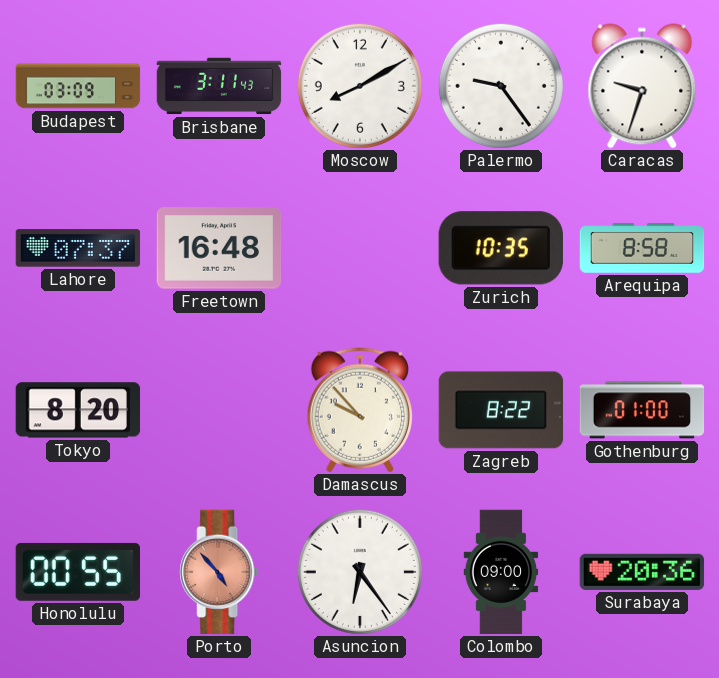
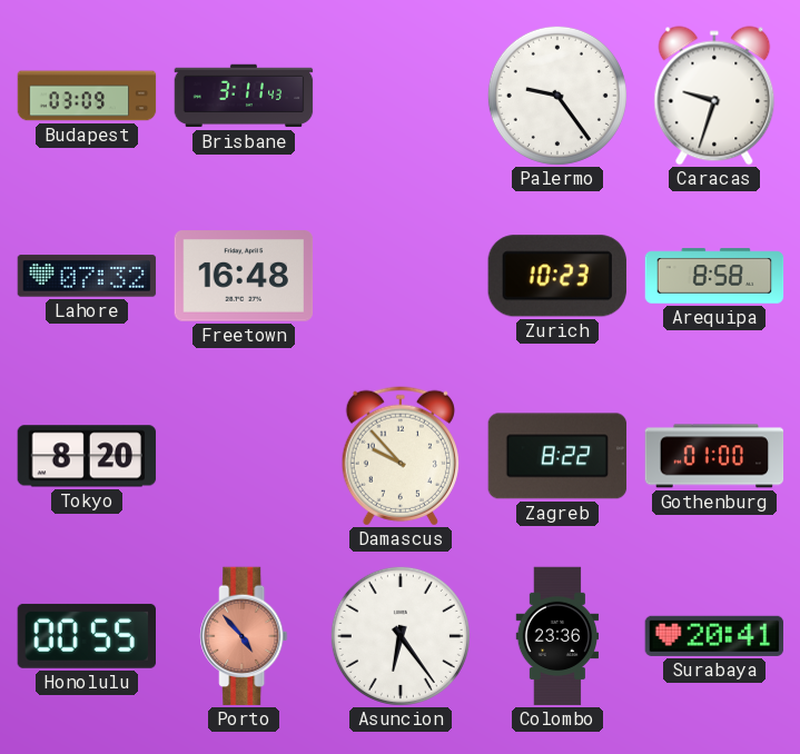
Moscow: 8:10 -> none
Lahore: 07:37 -> 07:32
Zurich: 10:35 -> 10:23
Colombo: 09:00 -> 23:36
Surabaya: 20:36 -> 20:41
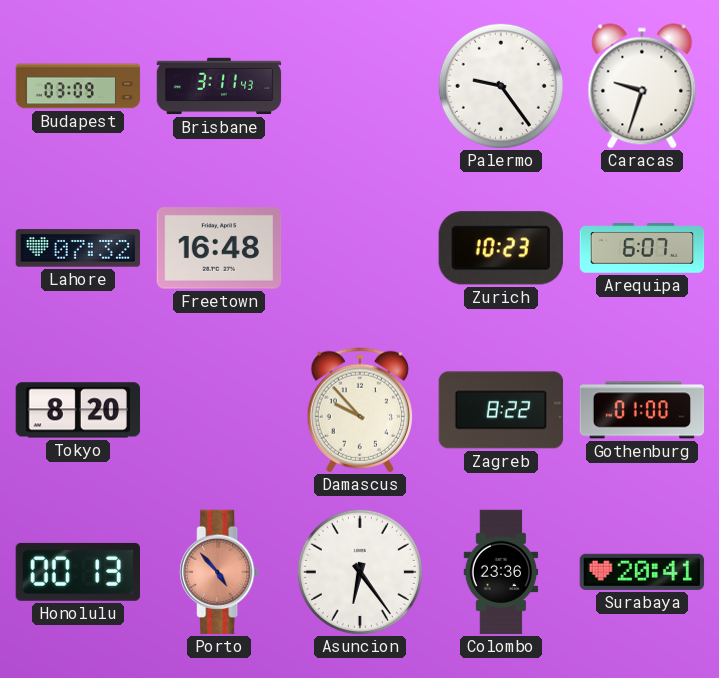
Arequipa: 8:58 -> 6:07
Honolulu: 00:55 -> 00:13
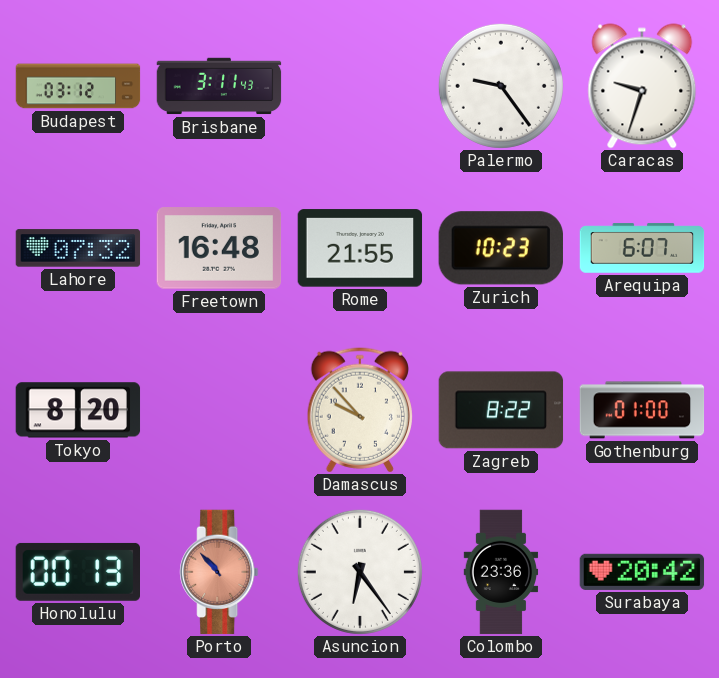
Budapest: 03:09 -> 03:12
Rome: none -> 21:55
Porto: 4:53 -> 10:53
Surabaya: 20:41 -> 20:42
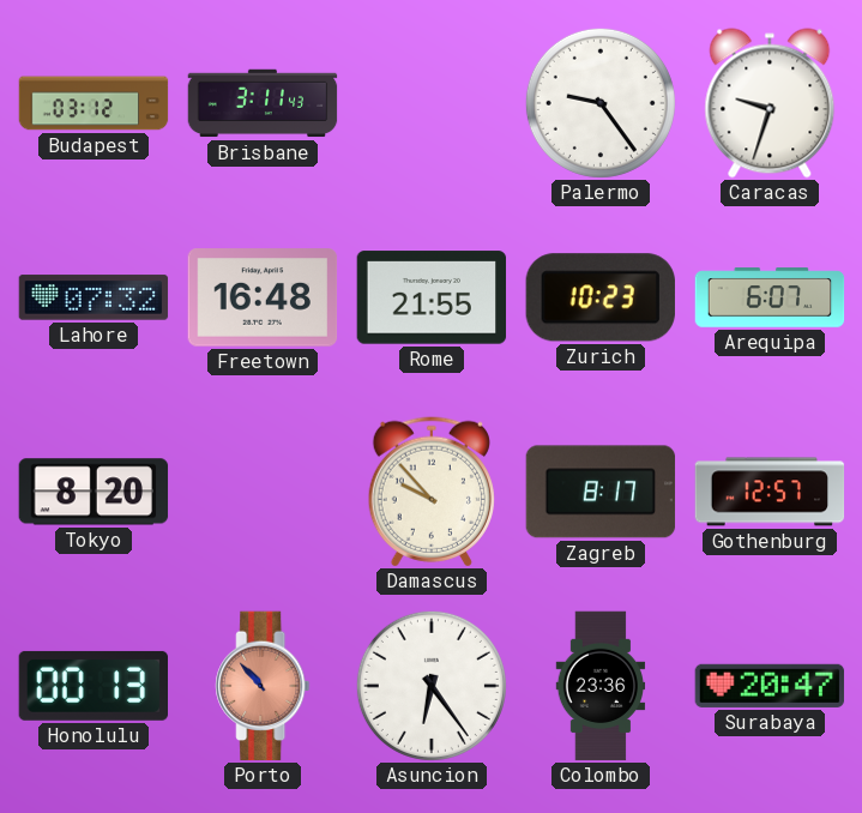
Zagreb: 8:22 -> 8:17
Gothenburg: 01:00 -> 12:57
Surabaya: 20:42 -> 20:47
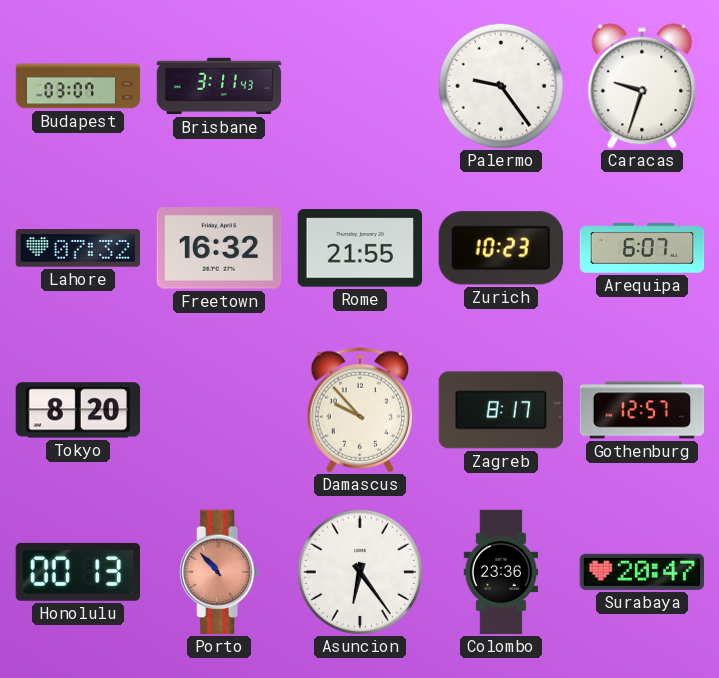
Budapest: 03:12 -> 03:07
Freetown: 16:48 -> 16:32
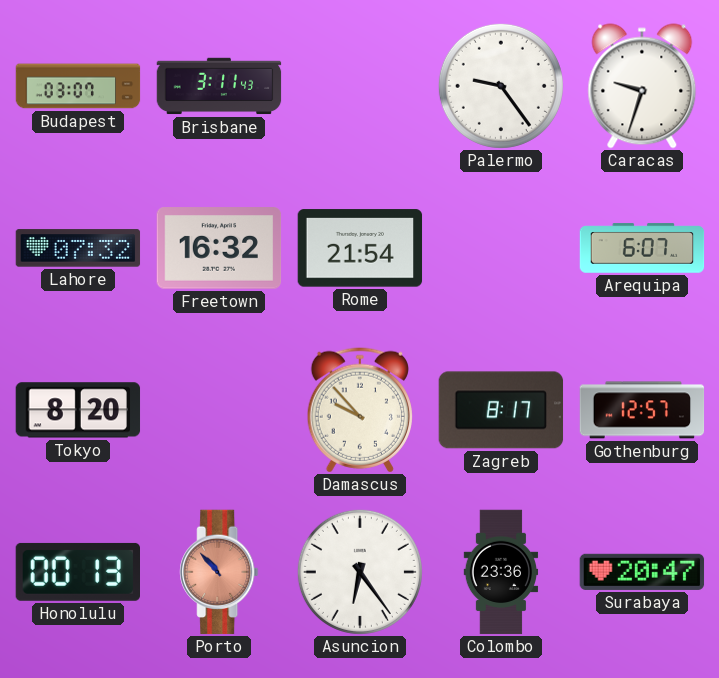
Rome: 21:55 -> 21:54
Zurich: 10:23 -> none
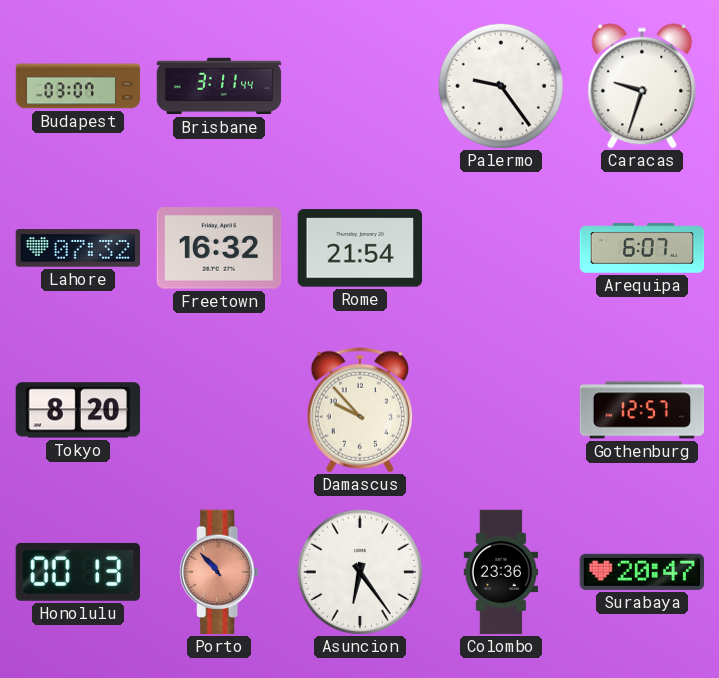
Brisbane: 3:11:43 -> 3:11:44
Zagreb: 8:17 -> none
